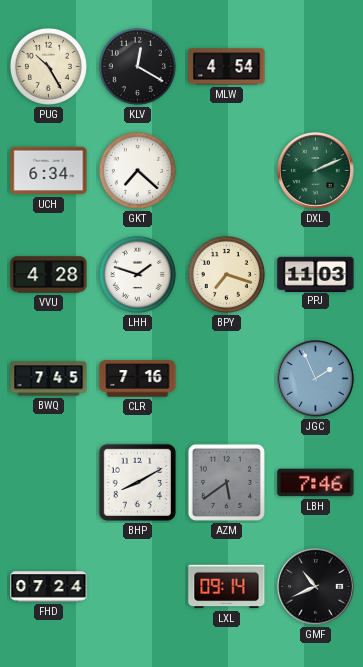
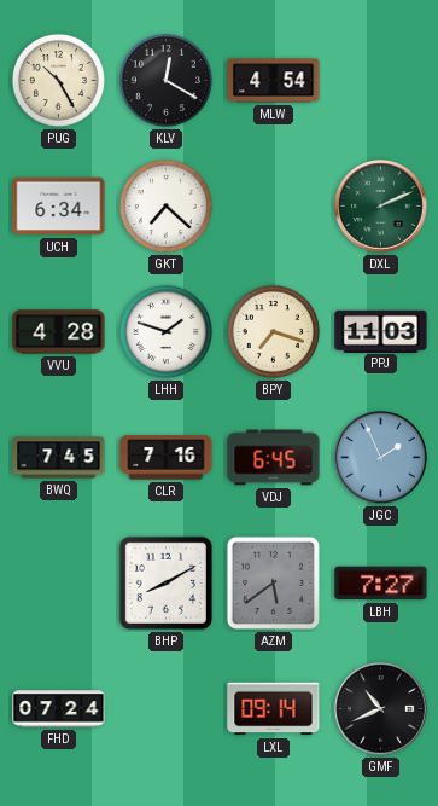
VDJ: none -> 6:45
LBH: 7:46 -> 7:27
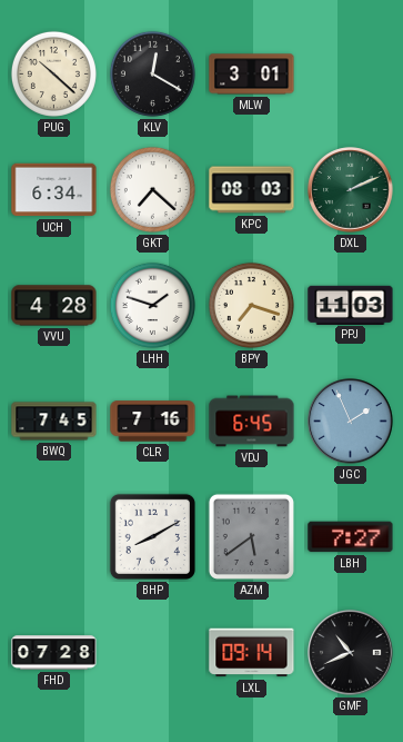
PUG: 10:25 -> 10:22
MLW: 4:54 -> 3:01
KPC: none -> 08:03
FHD: 07:24 -> 07:28
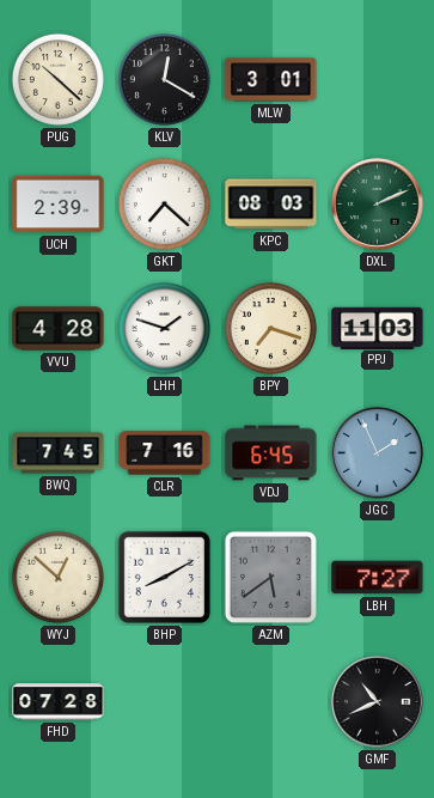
UCH: 6:34 -> 2:39
WYJ: none -> 12:52
LXL: 09:14 -> none
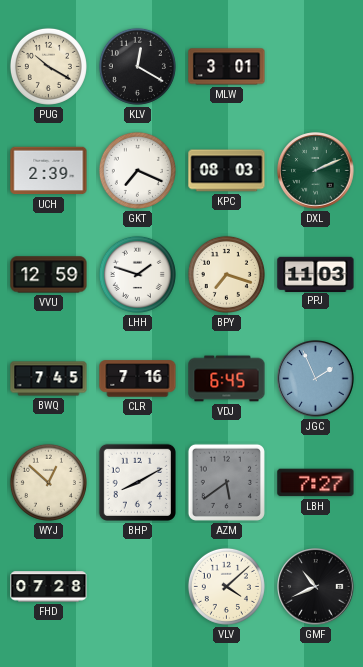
PUG: 10:22 -> 10:20
GKT: 7:22 -> 7:19
VVU: 4:28 -> 12:59
VLV: none -> 4:08
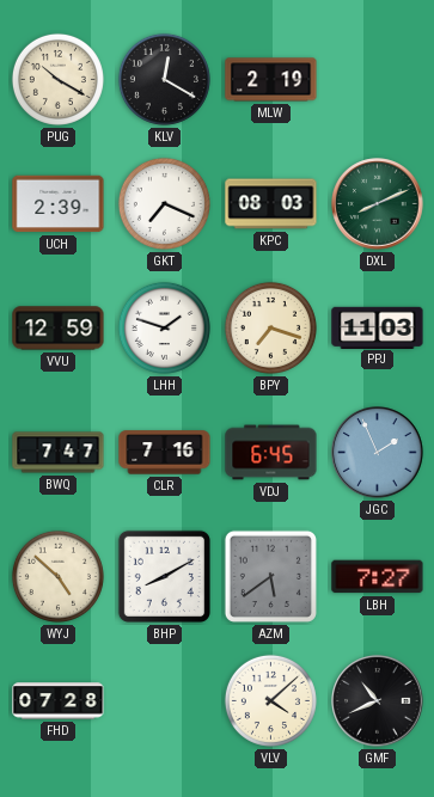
MLW: 3:01 -> 2:19
DXL: 2:11 -> 8:11
BWQ: 7:45 -> 7:47
WYJ: 12:52 -> 4:52
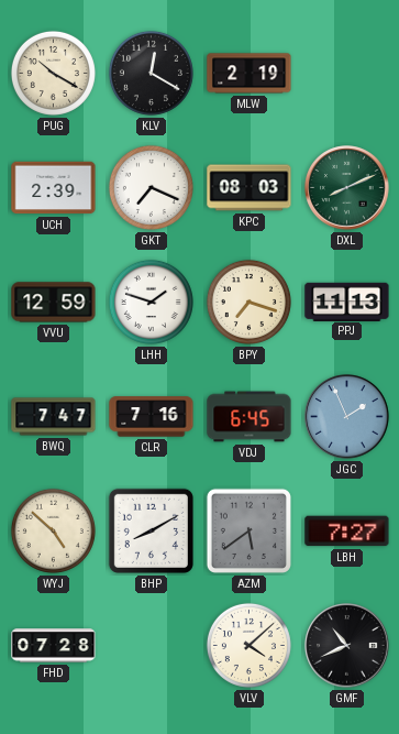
PPJ: 11:03 -> 11:13
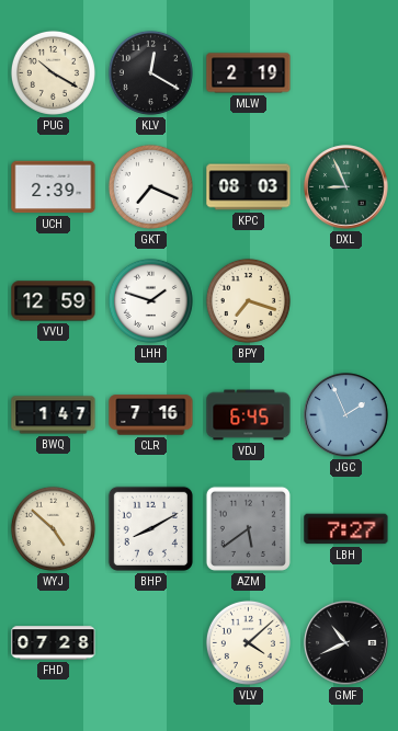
DXL: 8:11 -> 8:56
PPJ: 11:13 -> none
BWQ: 7:47 -> 1:47
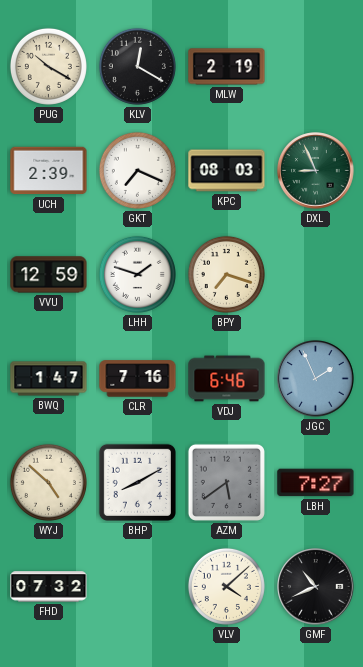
VDJ: 6:45 -> 6:46
FHD: 07:28 -> 07:32
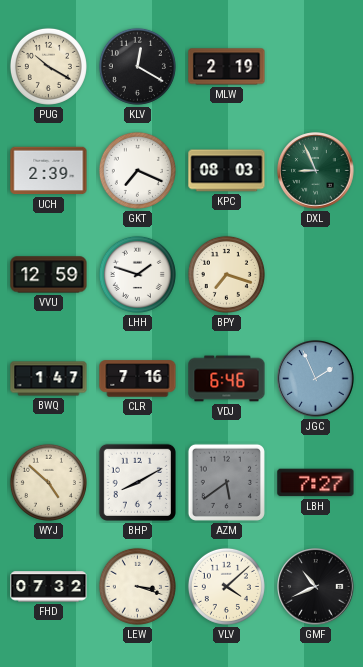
LEW: none -> 3:18
